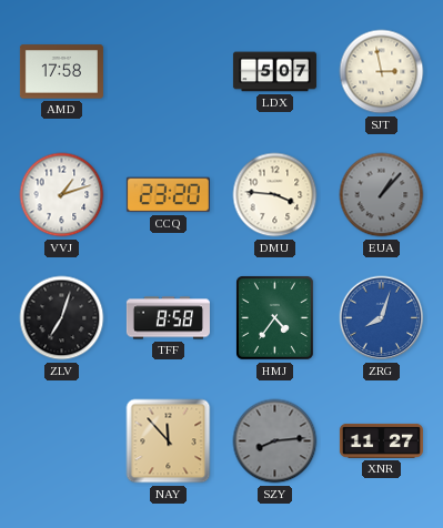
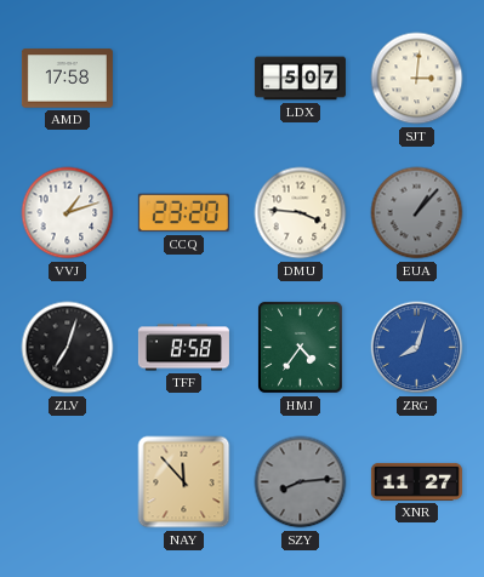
SJT: 2:58 -> 3:01
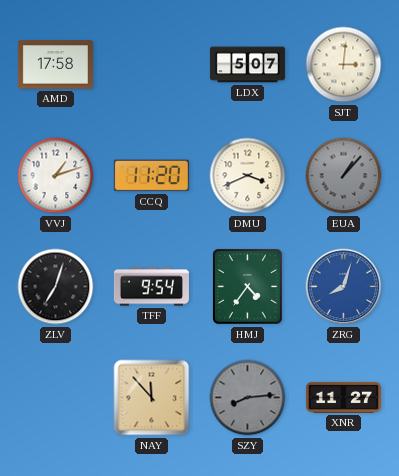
CCQ: 23:20 -> 11:20
DMU: 3:46 -> 3:41
TFF: 8:58 -> 9:54
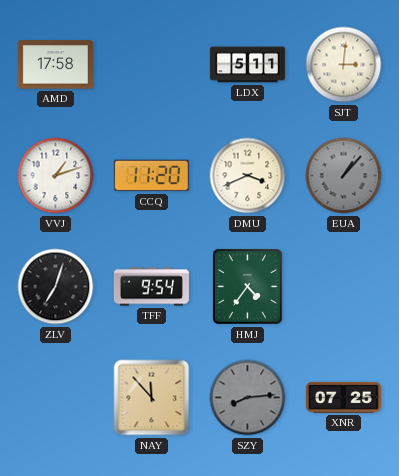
LDX: 5:07 -> 5:11
ZRG: 8:03 -> none
XNR: 11:27 -> 07:25
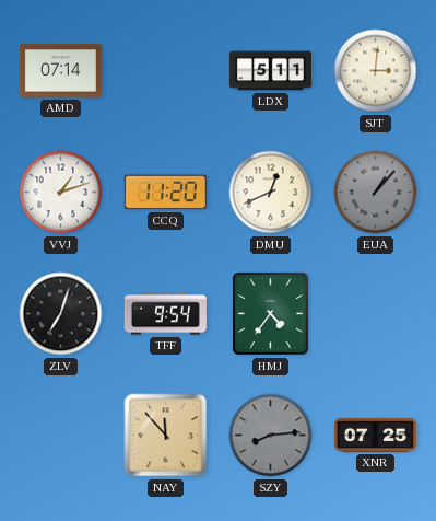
AMD: 17:58 -> 07:14
DMU: 3:41 -> 12:41
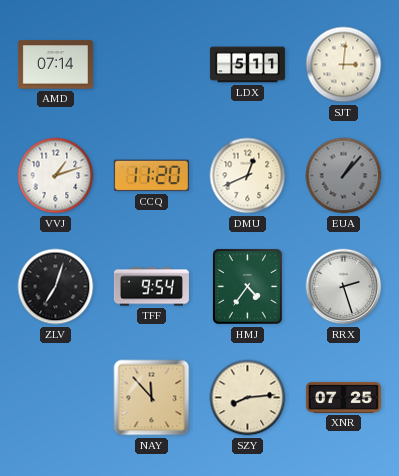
RRX: none -> 2:27
SZY dial: grey -> cream
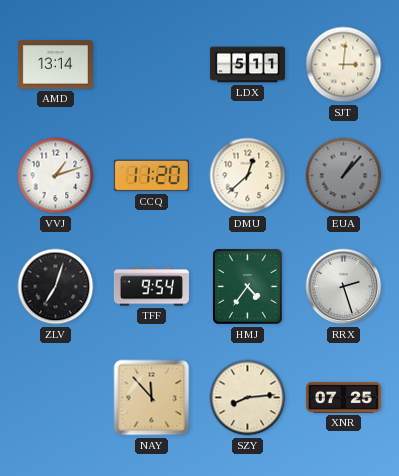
AMD: 07:14 -> 13:14
DMU: 12:41 -> 12:38
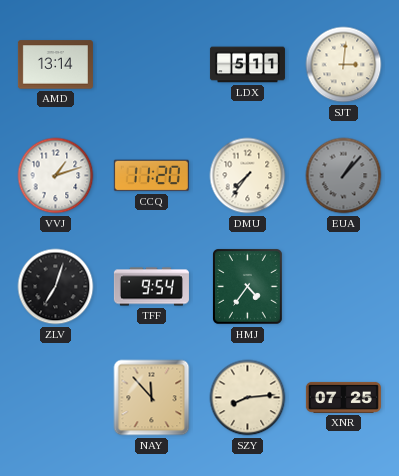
DMU: 12:38 -> 7:36
RRX: 2:27 -> none
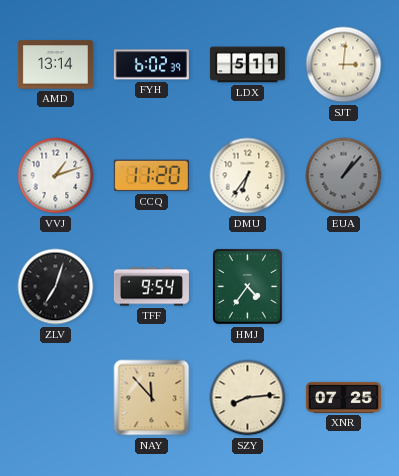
FYH: none -> 6:02
DMU: 7:36 -> 6:36
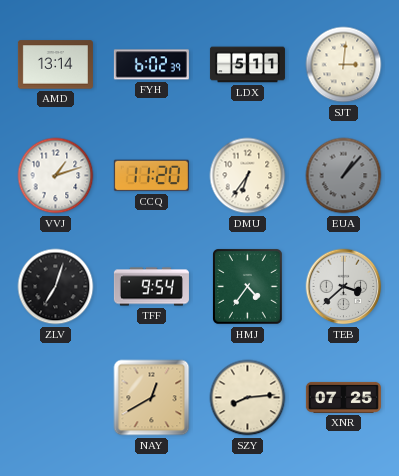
TEB: none -> 3:38
NAY: 11:53 -> 12:40
